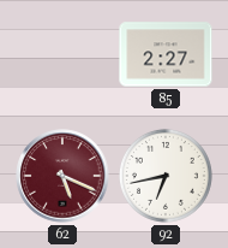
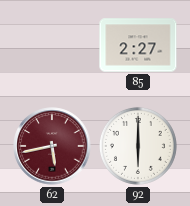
62: 5:19 -> 5:43
92: 6:43 -> 6:00
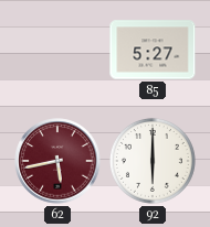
85: 2:27 -> 5:27
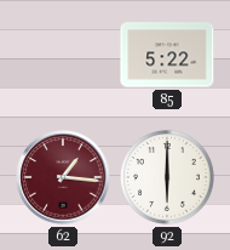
85: 5:27 -> 5:22
62: 5:43 -> 1:16
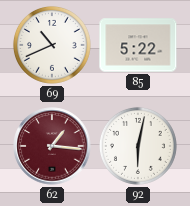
69: none -> 10:41
92: 6:00 -> 6:02
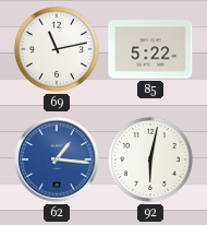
69: 10:41 -> 11:13
62 dial: burgundy -> blue
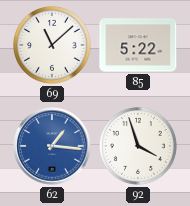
69: 11:13 -> 11:08
92: 6:02 -> 3:57
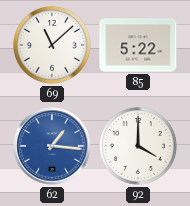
92: 3:57 -> 4:00
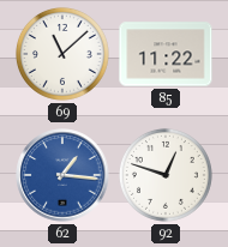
85: 5:22 -> 11:22
92: 4:00 -> 12:48
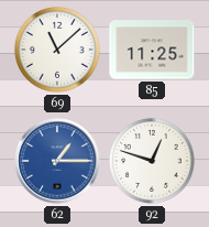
85: 11:22 -> 11:25
62: 1:16 -> 1:15
